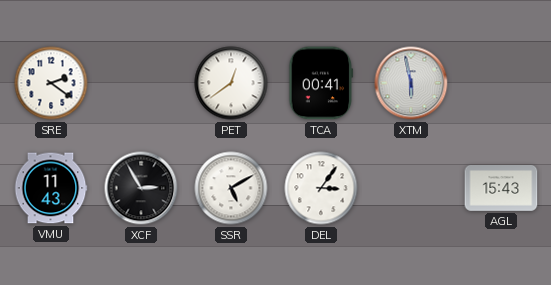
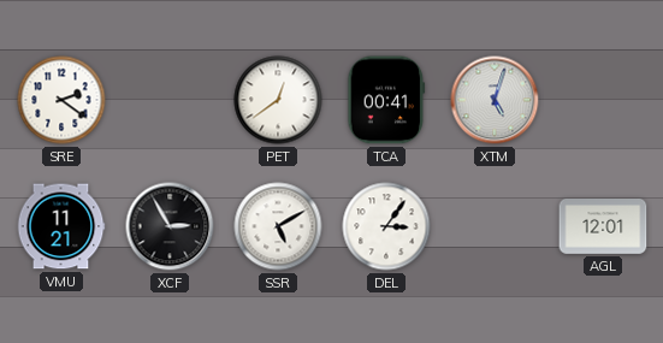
XTM: 5:58 -> 5:03
VMU: 11:43 -> 11:21
AGL: 15:43 -> 12:01
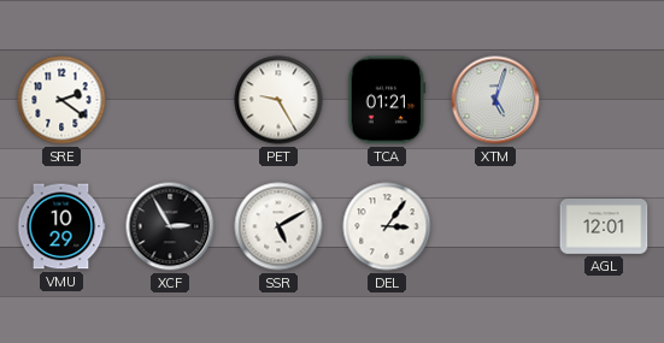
PET: 12:39 -> 9:25
TCA: 00:41 -> 01:21
VMU: 11:21 -> 10:29
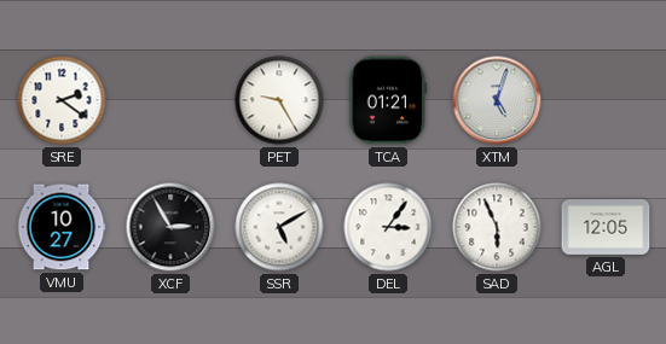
VMU: 10:29 -> 10:27
SAD: none -> 5:56
AGL: 12:01 -> 12:05
